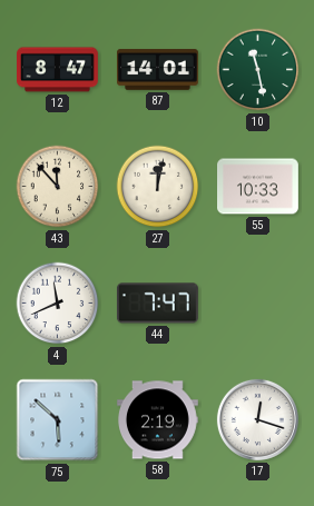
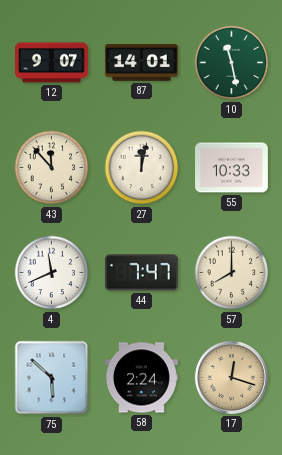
12: 8:47 -> 9:07
57: none -> 8:00
58: 2:19 -> 2:24
17 dial: white -> champagne
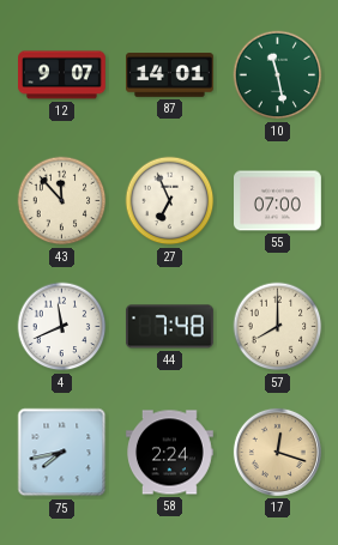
27: 12:02 -> 6:56
55: 10:33 -> 07:00
44: 7:47 -> 7:48
75: 5:52 -> 7:43
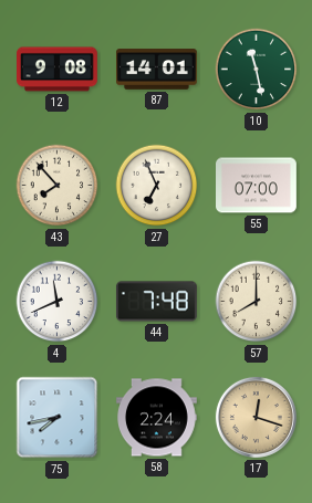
12: 9:07 -> 9:08
43: 11:53 -> 7:53
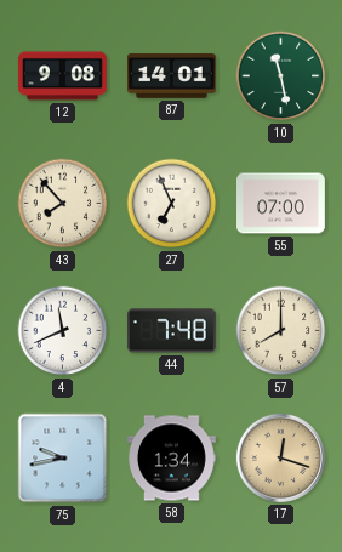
75: 7:43 -> 9:43
58: 2:24 -> 1:34
